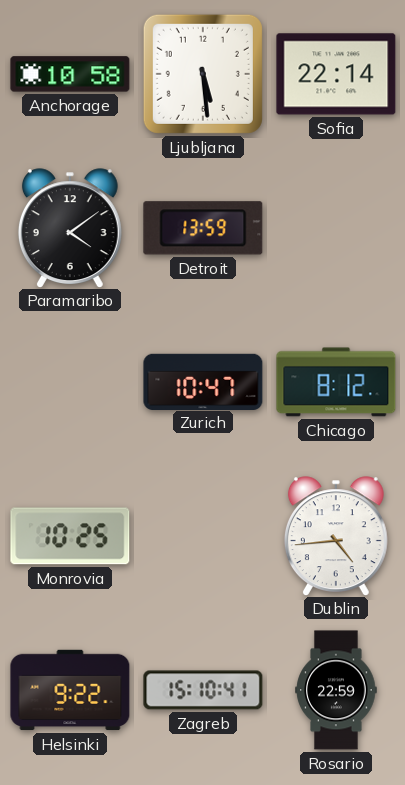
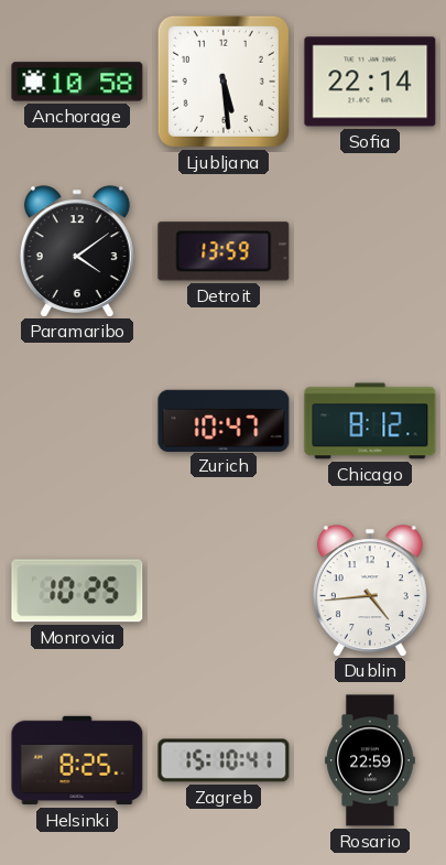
Helsinki: 9:22 -> 8:25
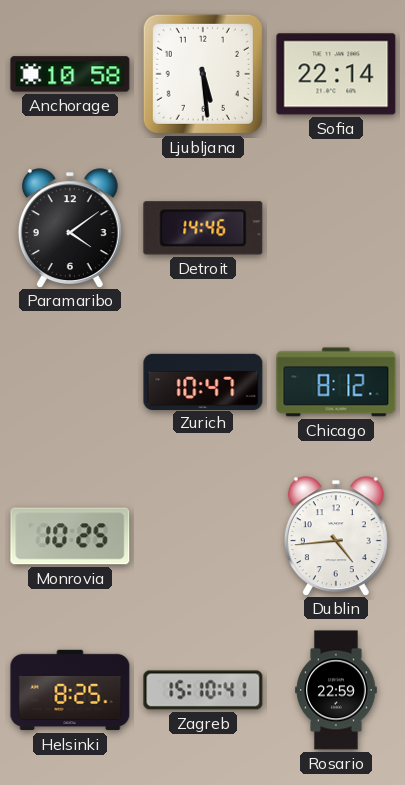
Detroit: 13:59 -> 14:46
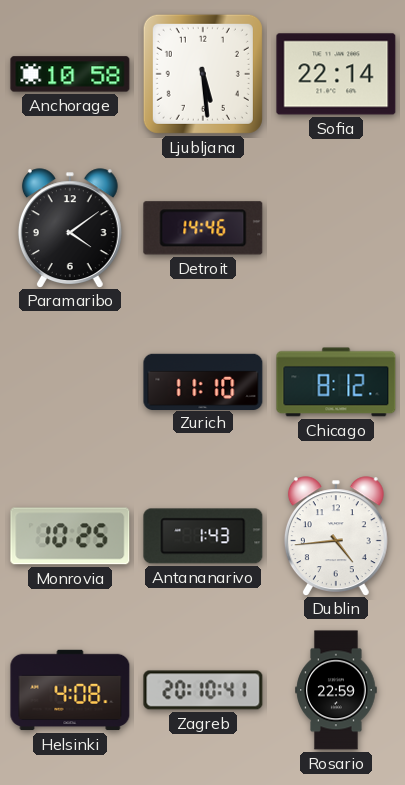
Zurich: 10:47 -> 11:10
Antananarivo: none -> 1:43
Helsinki: 8:25 -> 4:08
Zagreb: 15:10 -> 20:10
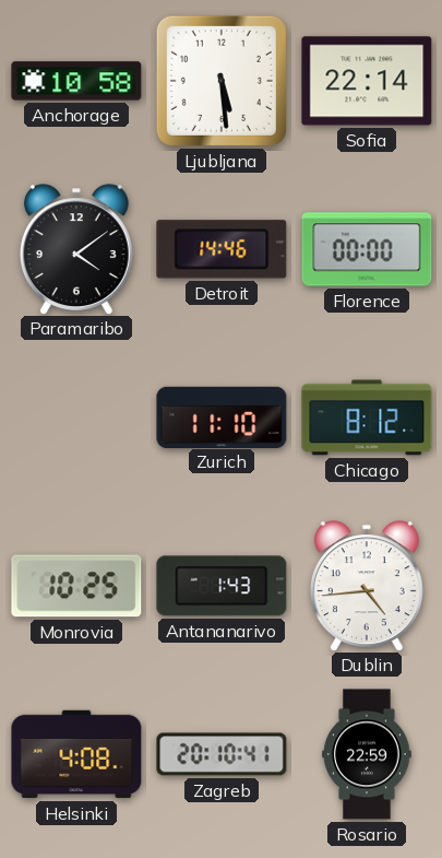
Florence: none -> 00:00
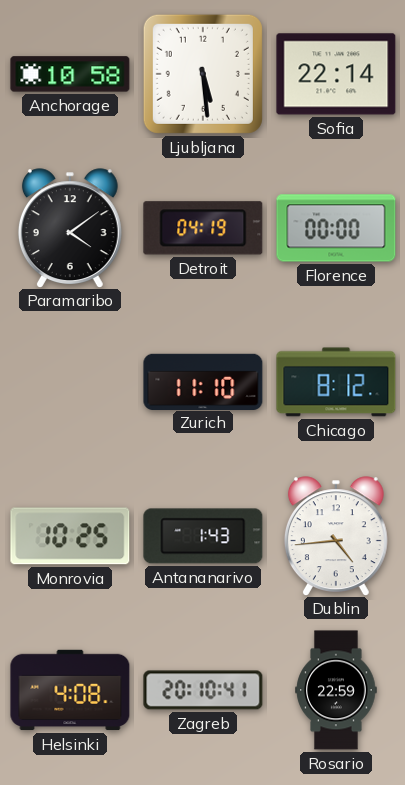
Detroit: 14:46 -> 04:19
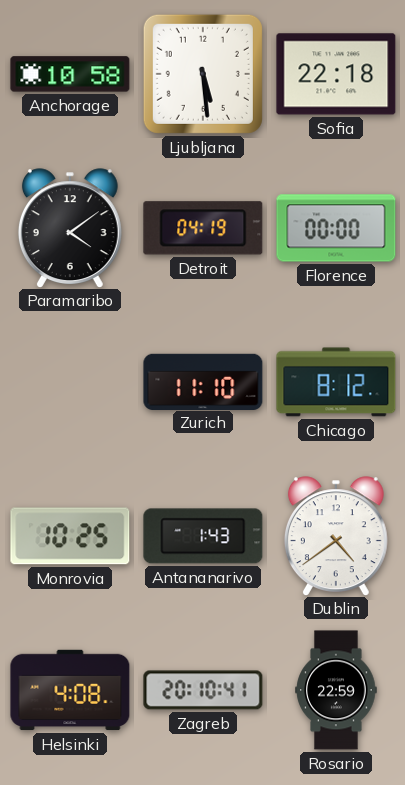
Sofia: 22:14 -> 22:18
Dublin: 4:44 -> 4:39
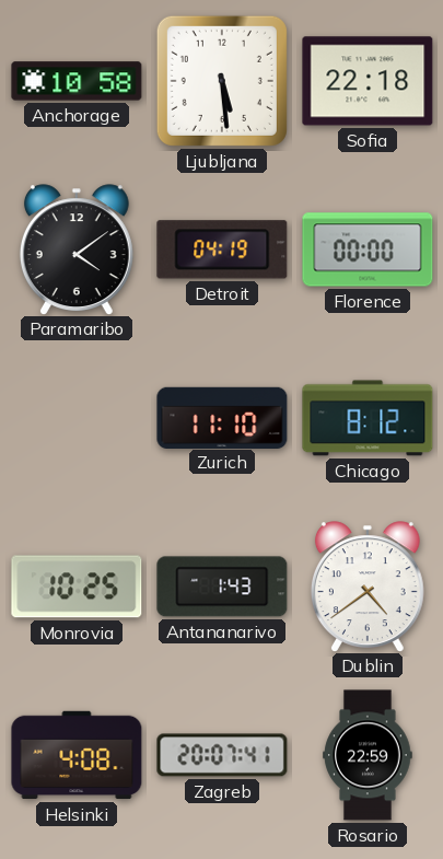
Zagreb: 20:10 -> 20:07
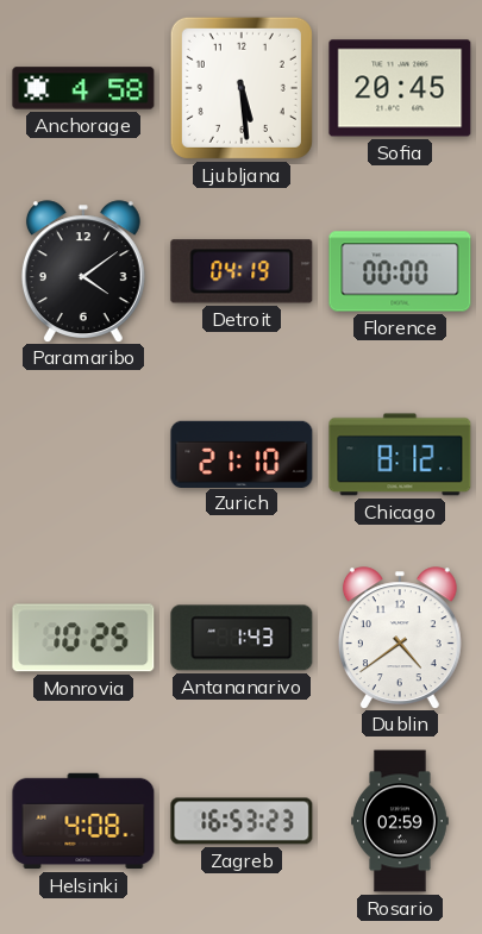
Anchorage: 10:58 -> 4:58
Sofia: 22:18 -> 20:45
Zurich: 11:10 -> 21:10
Zagreb: 20:07 -> 16:53
Rosario: 22:59 -> 02:59
